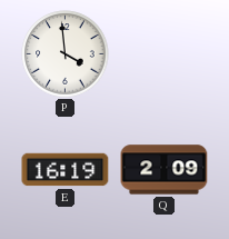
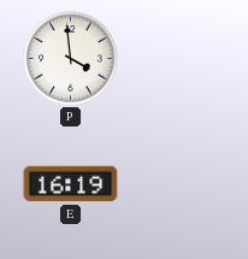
Q: 2:09 -> none
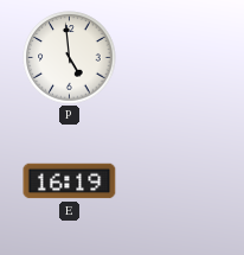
P: 3:59 -> 4:59
